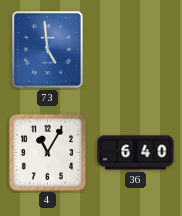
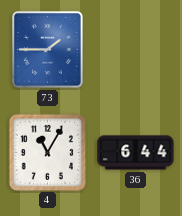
73: 4:59 -> 1:45
36: 6:40 -> 6:44
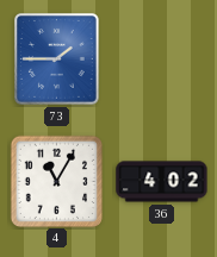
36: 6:44 -> 4:02
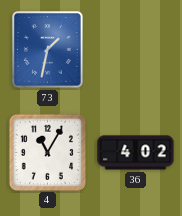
73: 1:45 -> 1:32
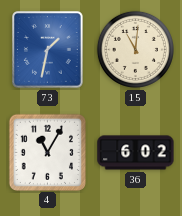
15: none -> 11:01
36: 4:02 -> 6:02
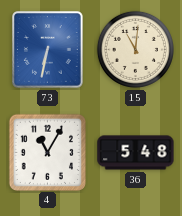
73: 1:32 -> 6:32
36: 6:02 -> 5:48
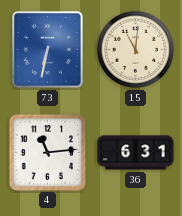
4: 11:05 -> 11:14
36: 5:48 -> 6:31
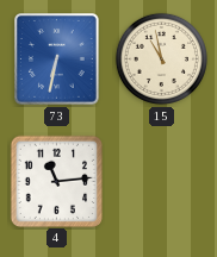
15: 11:01 -> 10:58
36: 6:31 -> none
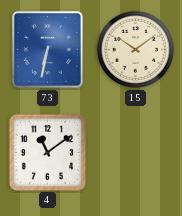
15: 10:58 -> 10:09
4: 11:14 -> 11:09
